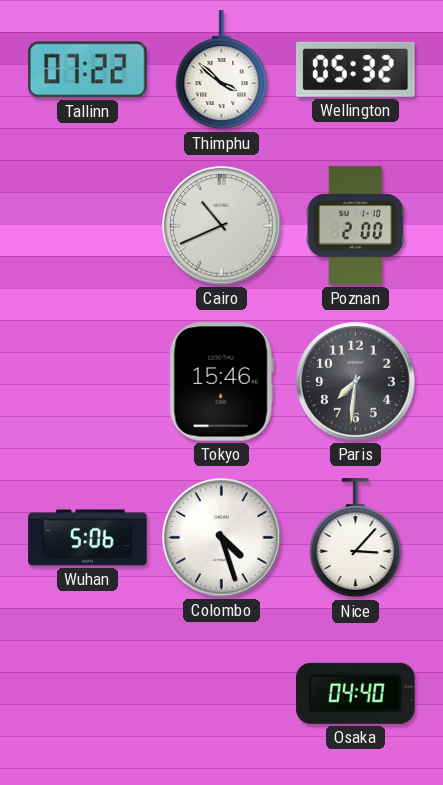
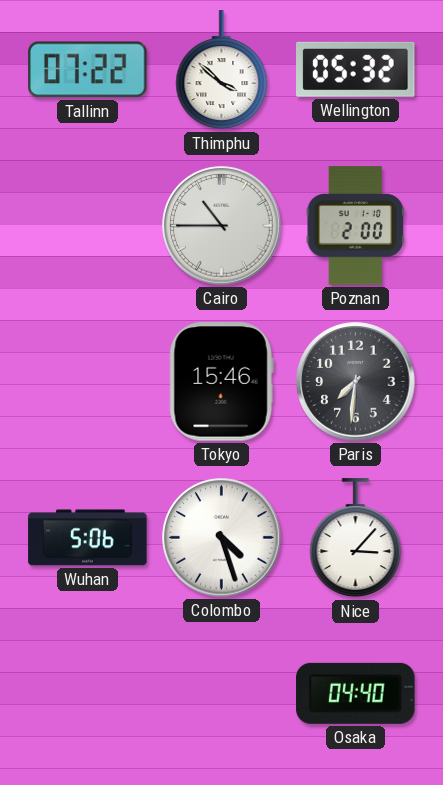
Cairo: 10:41 -> 10:45
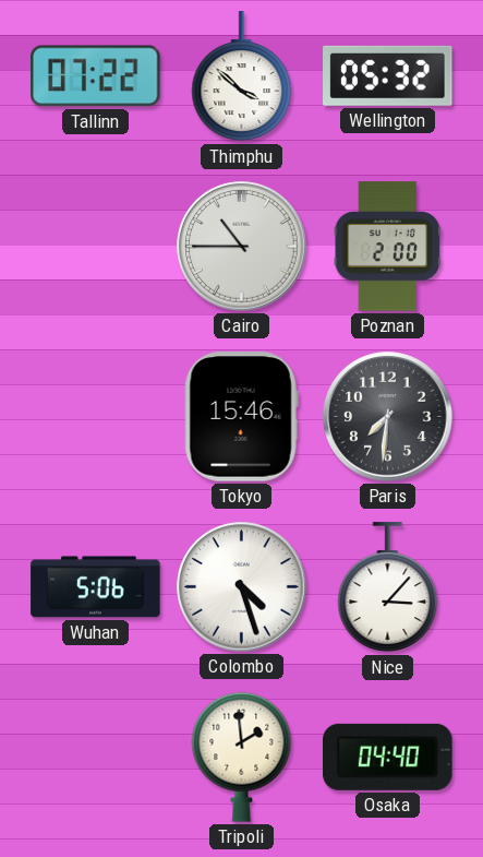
Tripoli: none -> 1:59
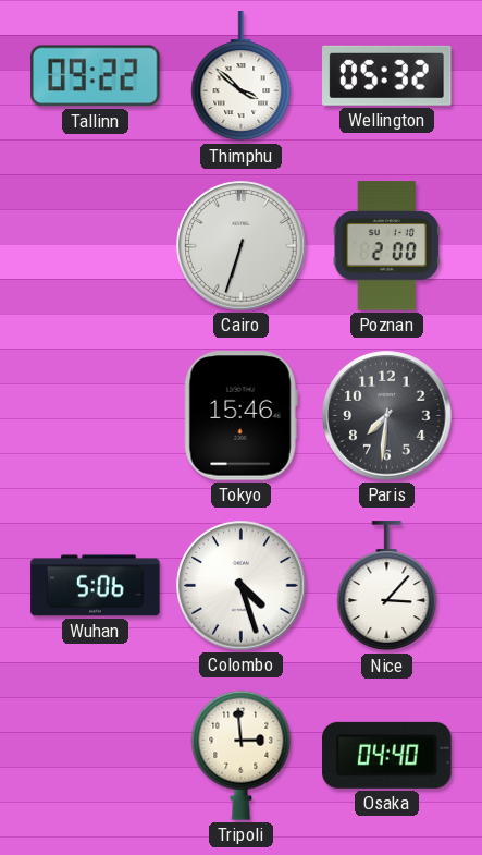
Tallinn: 07:22 -> 09:22
Cairo: 10:45 -> 6:33
Tripoli: 1:59 -> 2:59
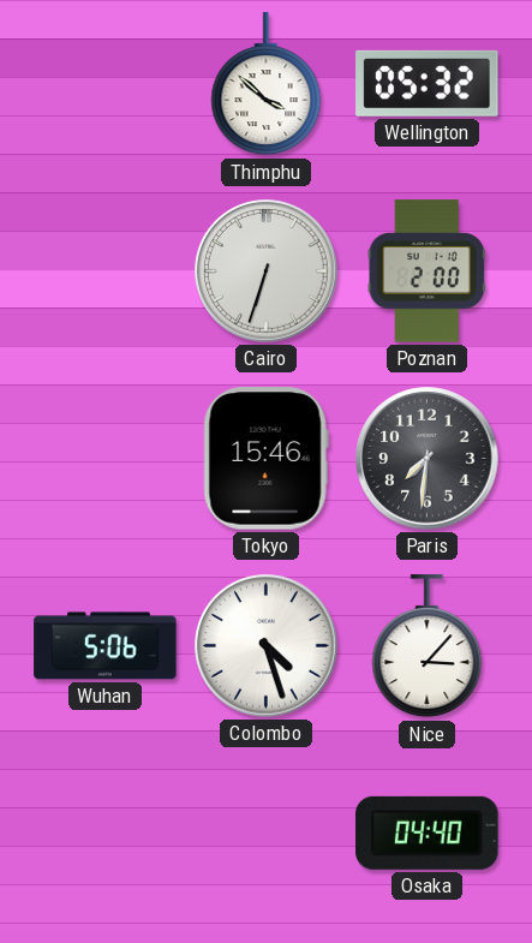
Tallinn: 09:22 -> none
Tripoli: 2:59 -> none
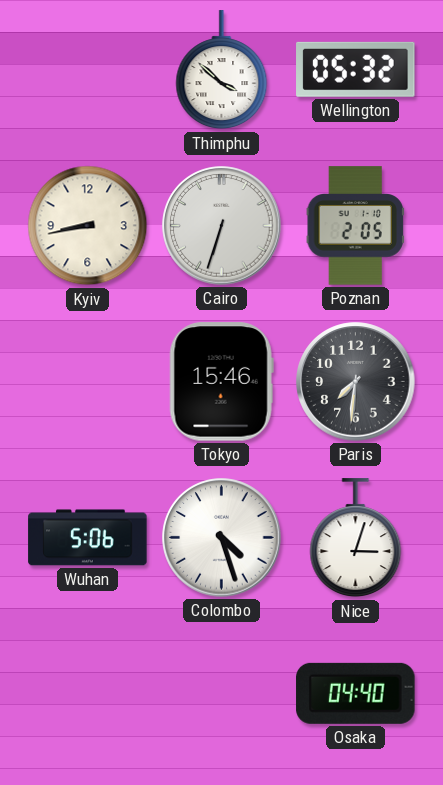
Kyiv: none -> 8:43
Poznan: 2:00 -> 2:05
Nice: 3:07 -> 3:03
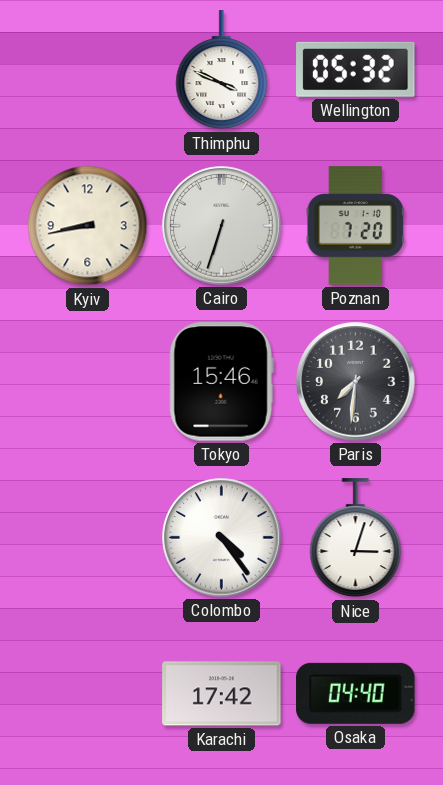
Thimphu: 3:52 -> 3:49
Poznan: 2:05 -> 7:20
Wuhan: 5:06 -> none
Colombo: 4:27 -> 4:24
Karachi: none -> 17:42
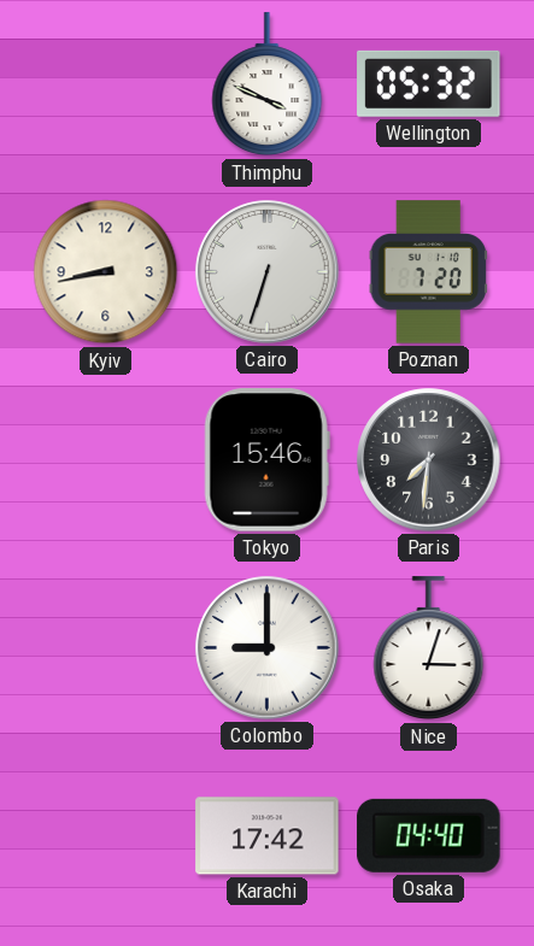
Colombo: 4:24 -> 9:00
